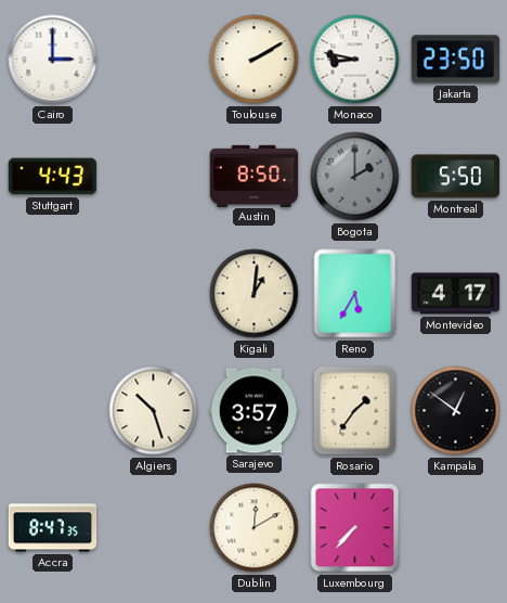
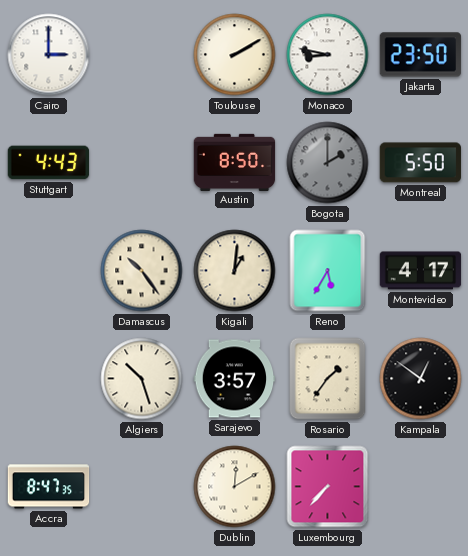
Damascus: none -> 10:24
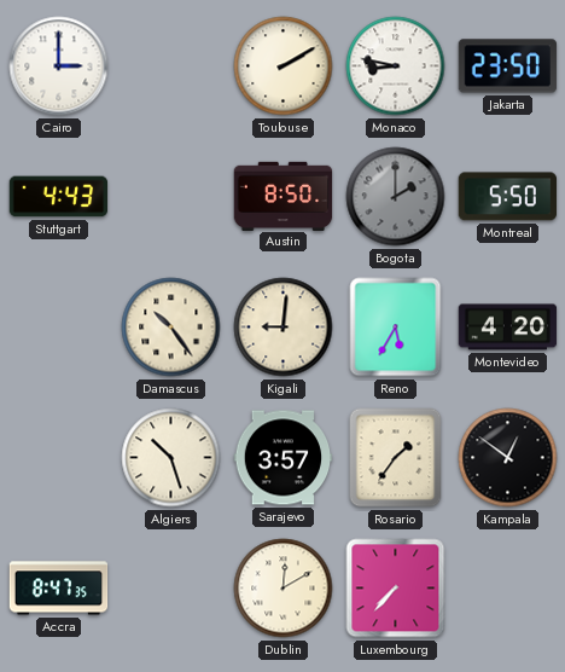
Kigali: 1:01 -> 9:01
Montevideo: 4:17 -> 4:20
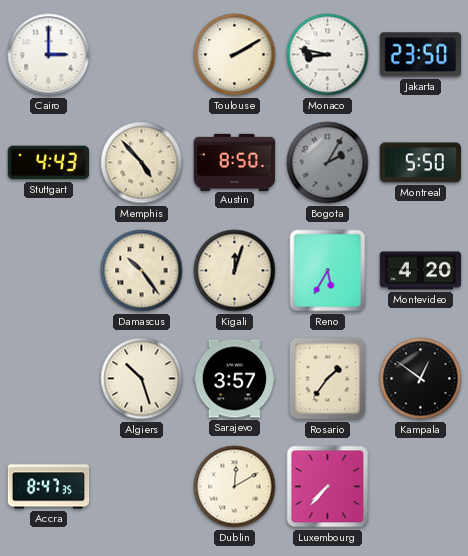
Memphis: none -> 4:53
Bogota: 2:00 -> 2:05
Kigali: 9:01 -> 12:03
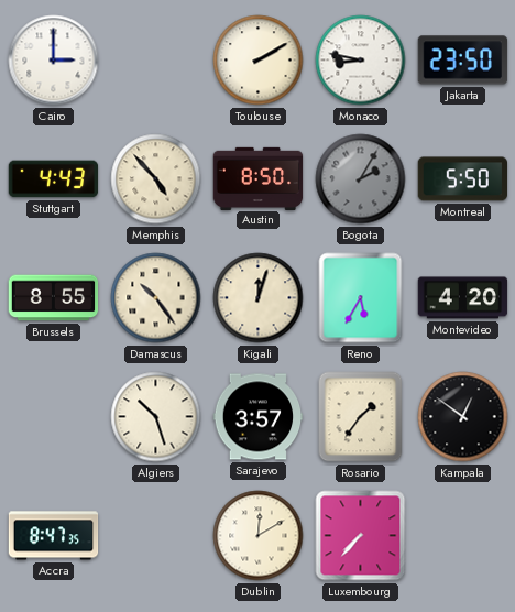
Brussels: none -> 8:55
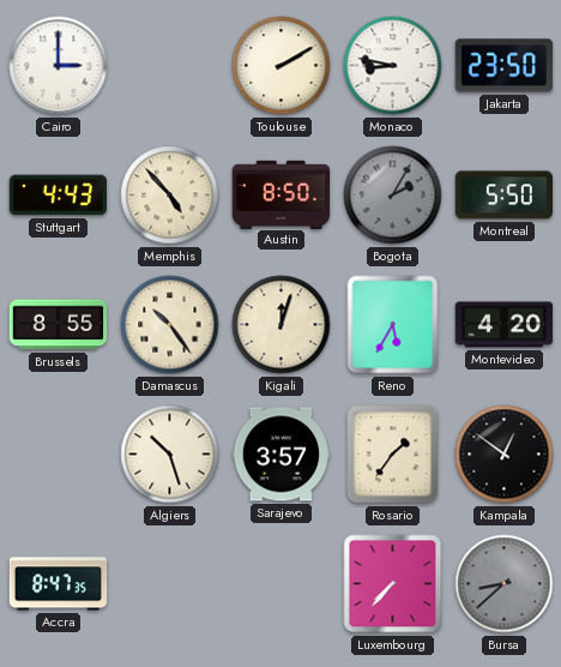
Dublin: 12:10 -> none
Bursa: none -> 8:38
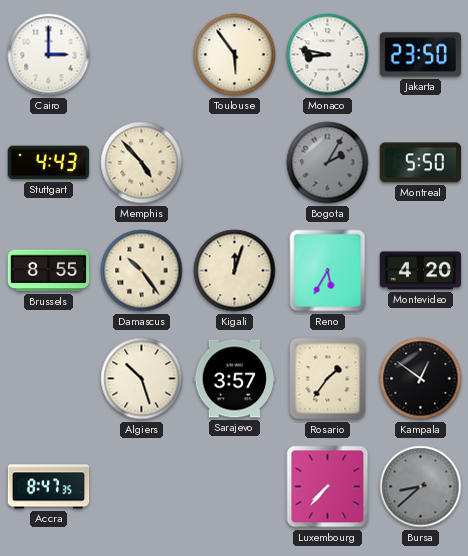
Toulouse: 2:10 -> 5:54
Austin: 8:50 -> none
